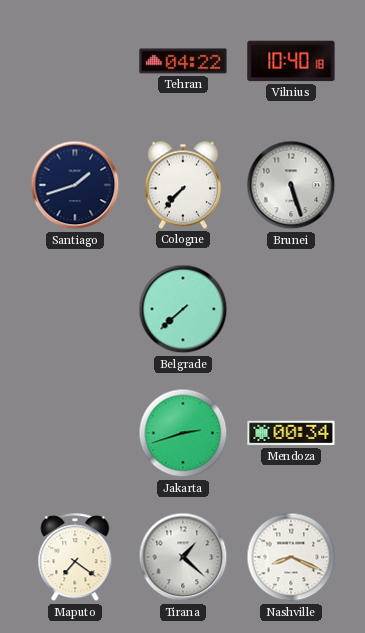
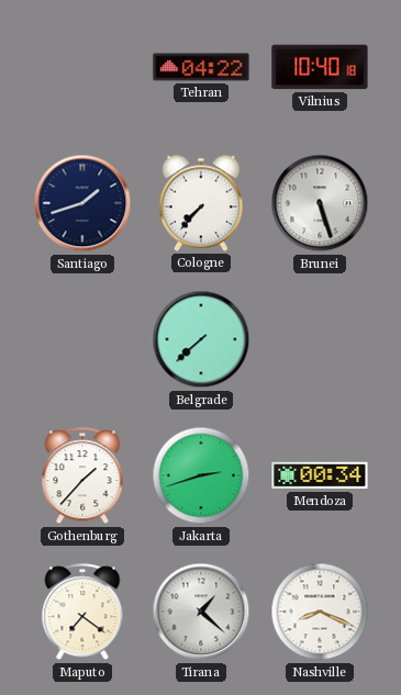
Gothenburg: none -> 1:37
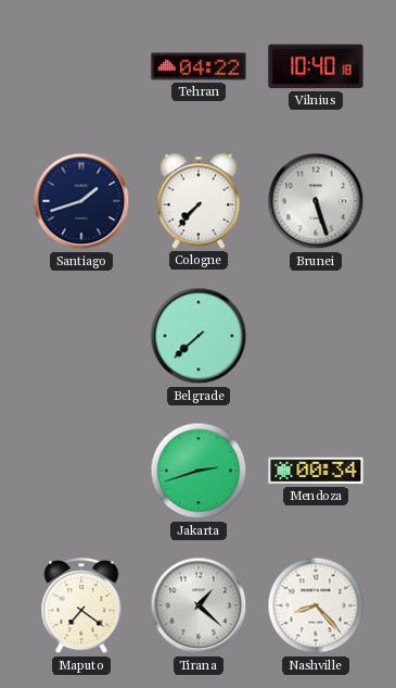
Gothenburg: 1:37 -> none
Nashville: 8:19 -> 8:23
